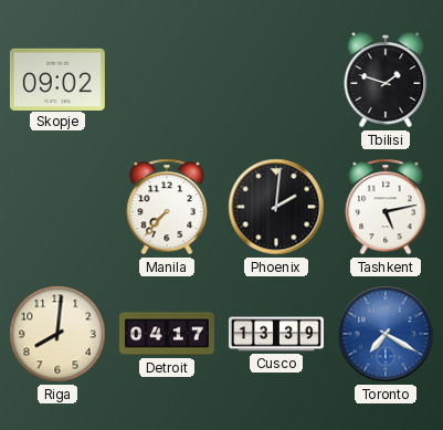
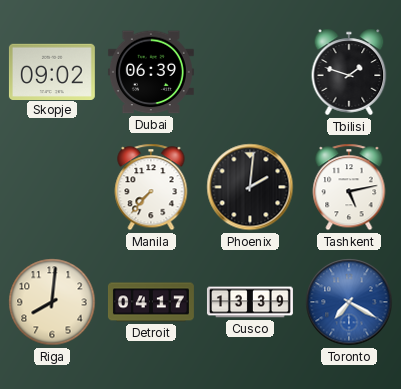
Dubai: none -> 06:39
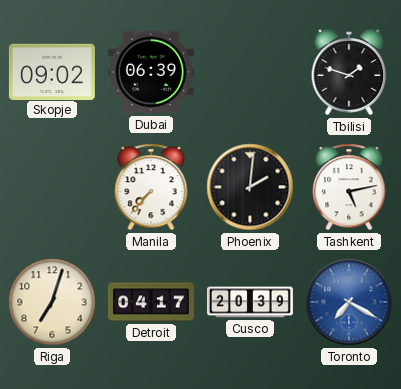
Riga: 8:01 -> 7:03
Cusco: 13:39 -> 20:39
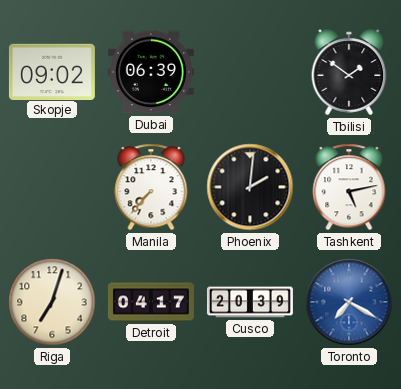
Tbilisi: 1:48 -> 1:51
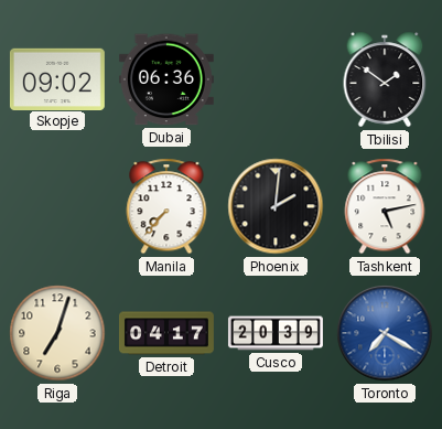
Dubai: 06:39 -> 06:36
